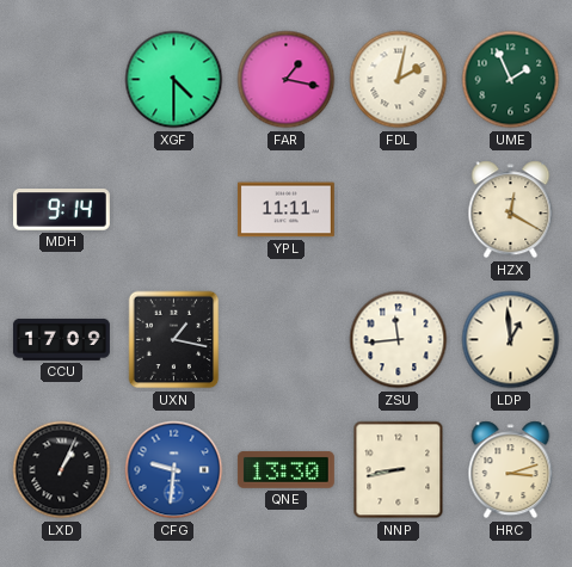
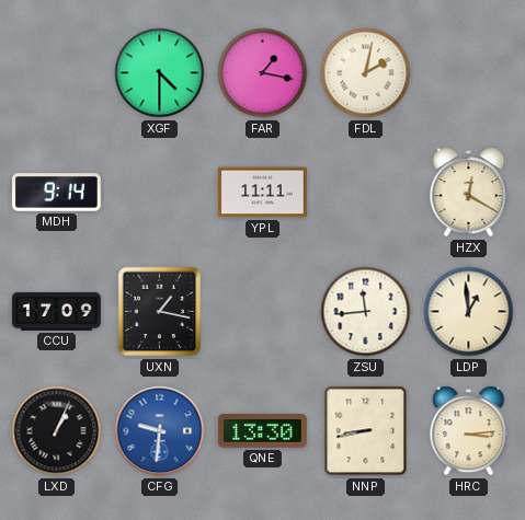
UME: 1:56 -> none
HRC: 3:12 -> 3:14
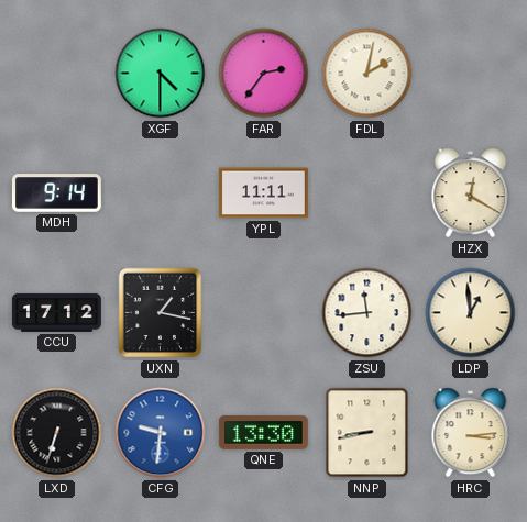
FAR: 1:17 -> 2:36
CCU: 17:09 -> 17:12
LXD: 1:04 -> 6:33
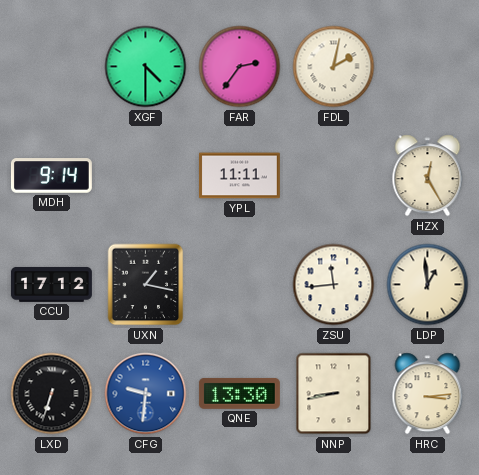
HZX: 12:20 -> 12:25
